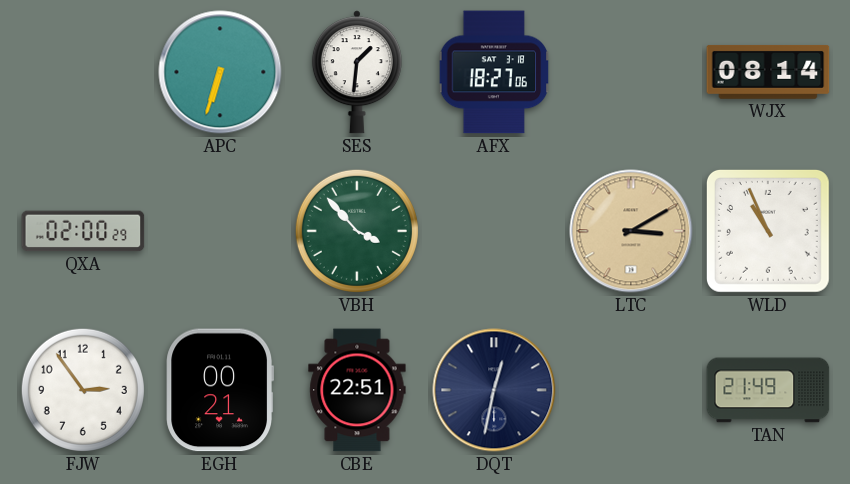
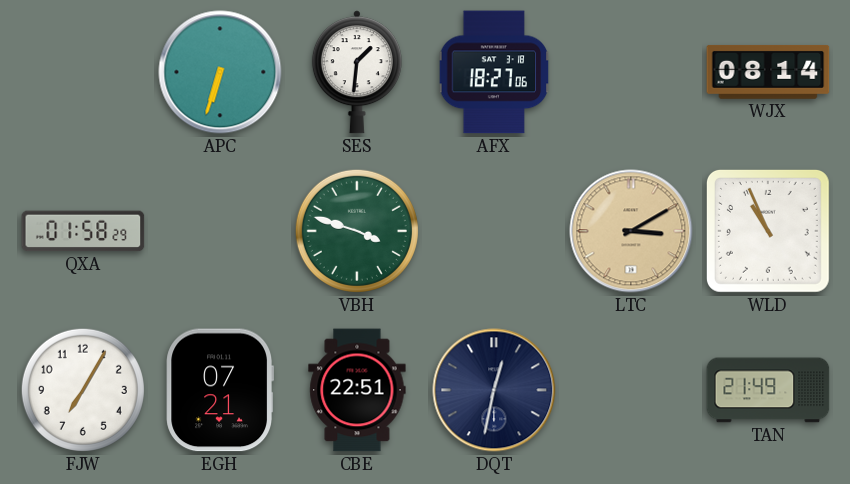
QXA: 02:00 -> 01:58
VBH: 3:53 -> 3:48
FJW: 2:54 -> 7:05
EGH: 00:21 -> 07:21
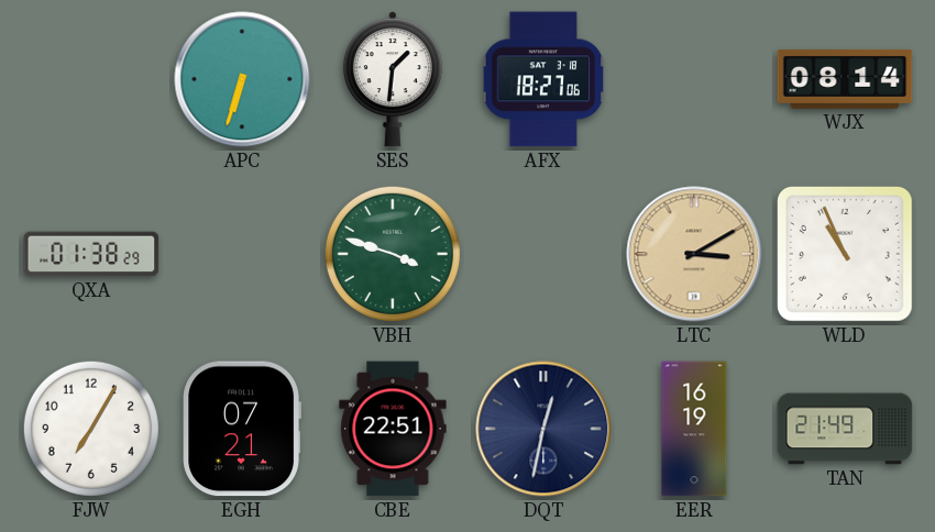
QXA: 01:58 -> 01:38
EER: none -> 16:19
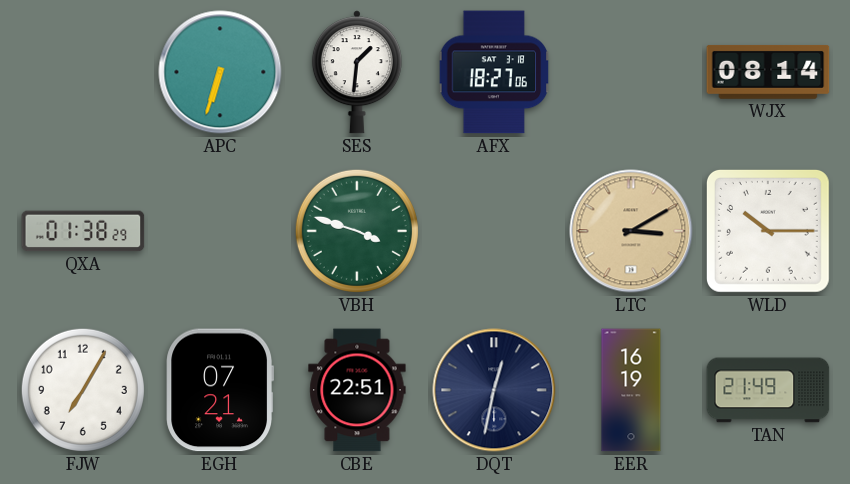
WLD: 10:56 -> 10:15
